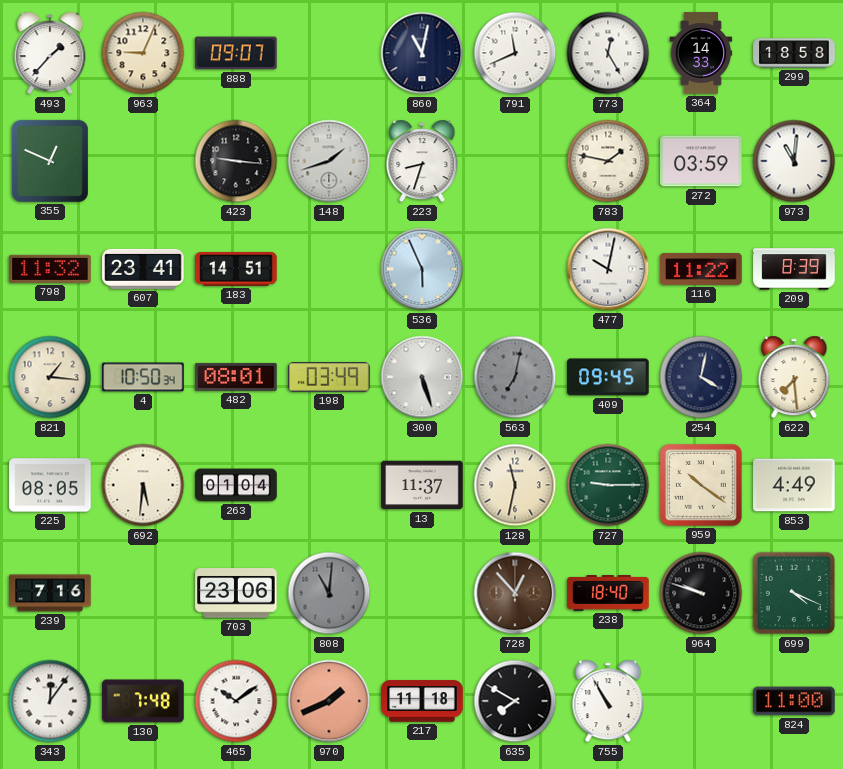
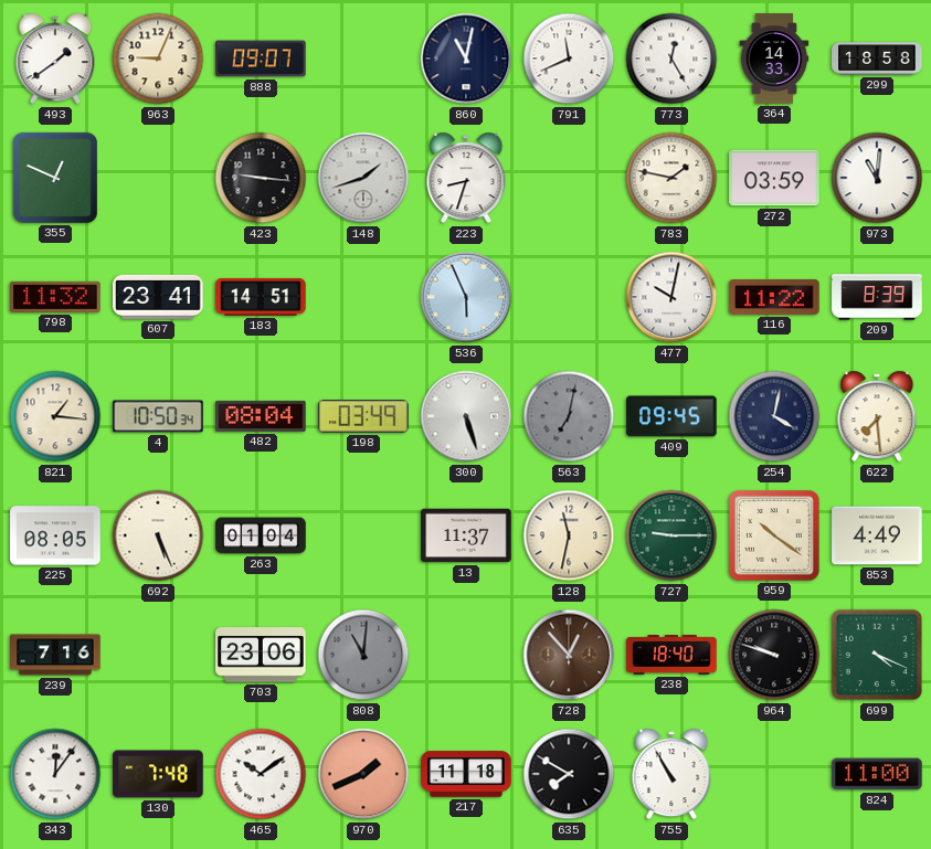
493: 1:37 -> 1:39
482: 08:01 -> 08:04
692: 5:31 -> 5:26
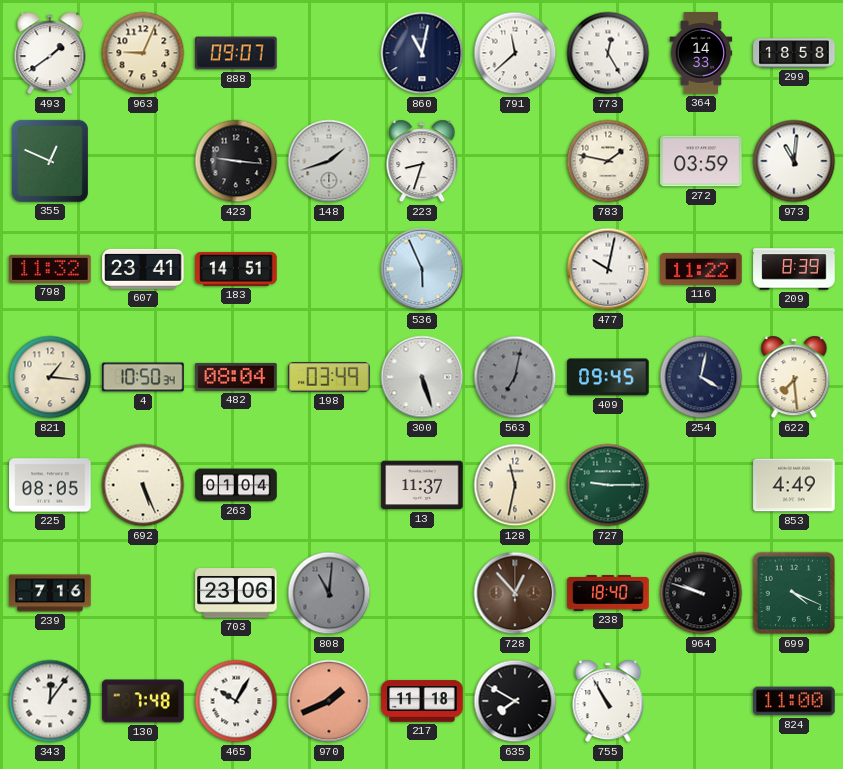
791: 11:41 -> 11:38
959: 10:21 -> none
465: 10:09 -> 10:05
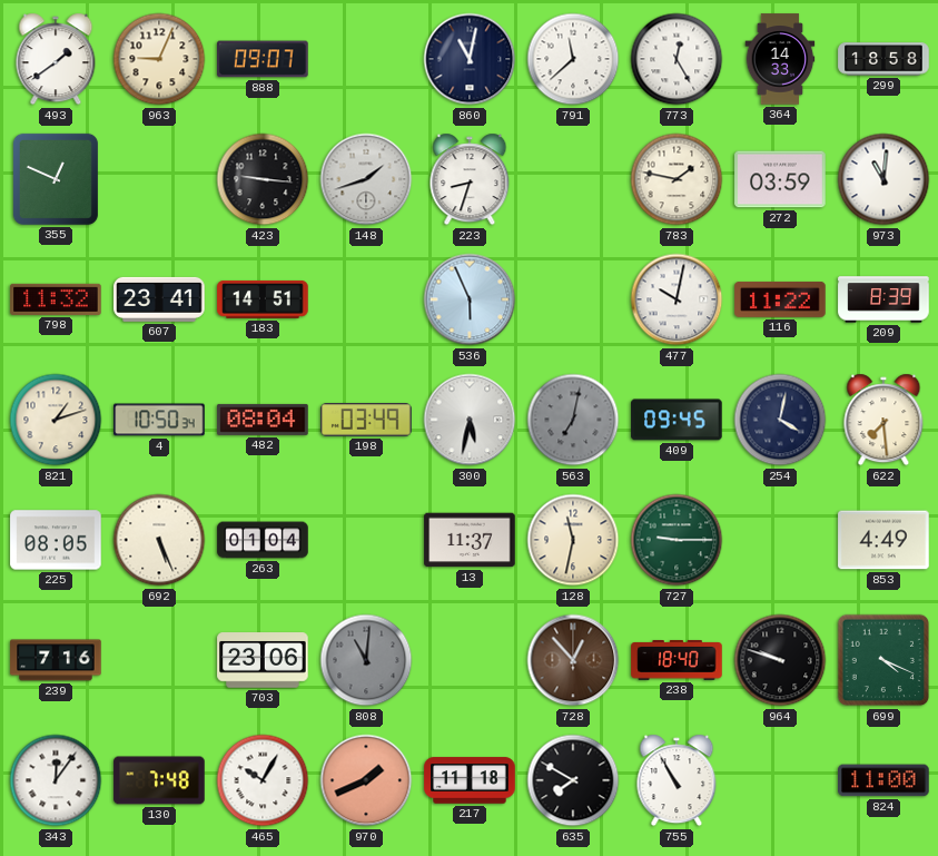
821: 1:16 -> 1:12
300: 5:27 -> 5:32
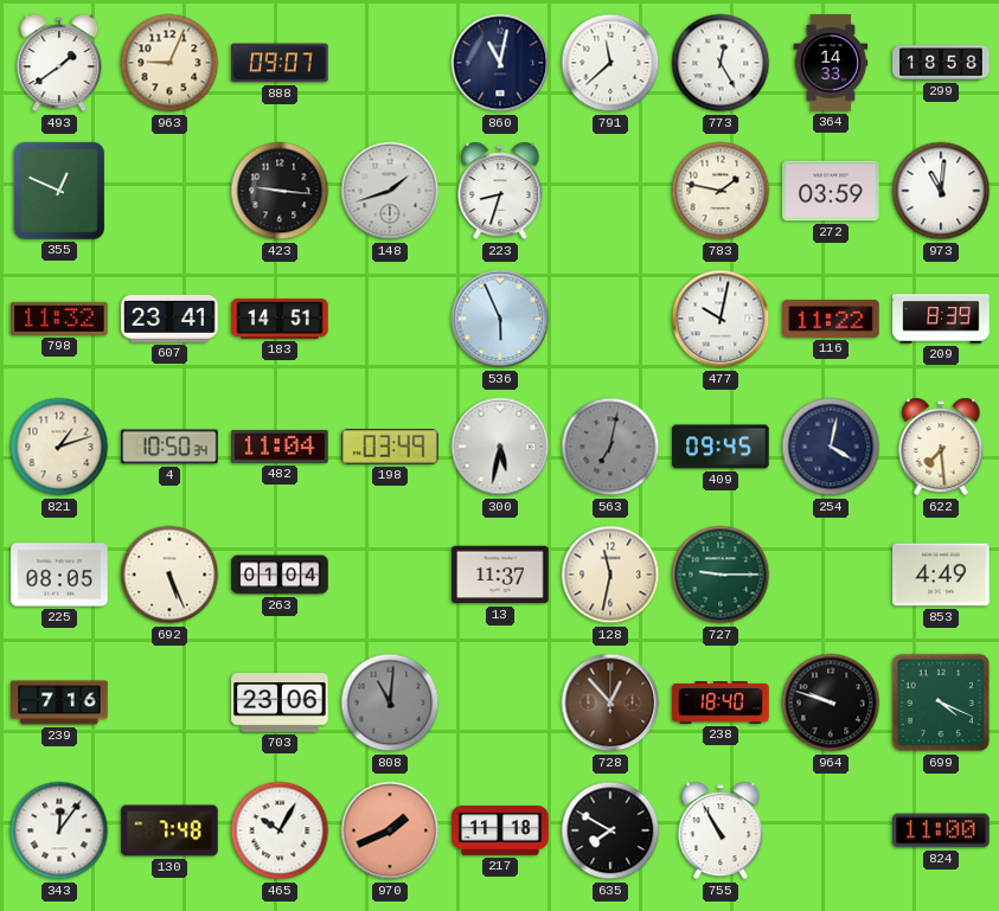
482: 08:04 -> 11:04
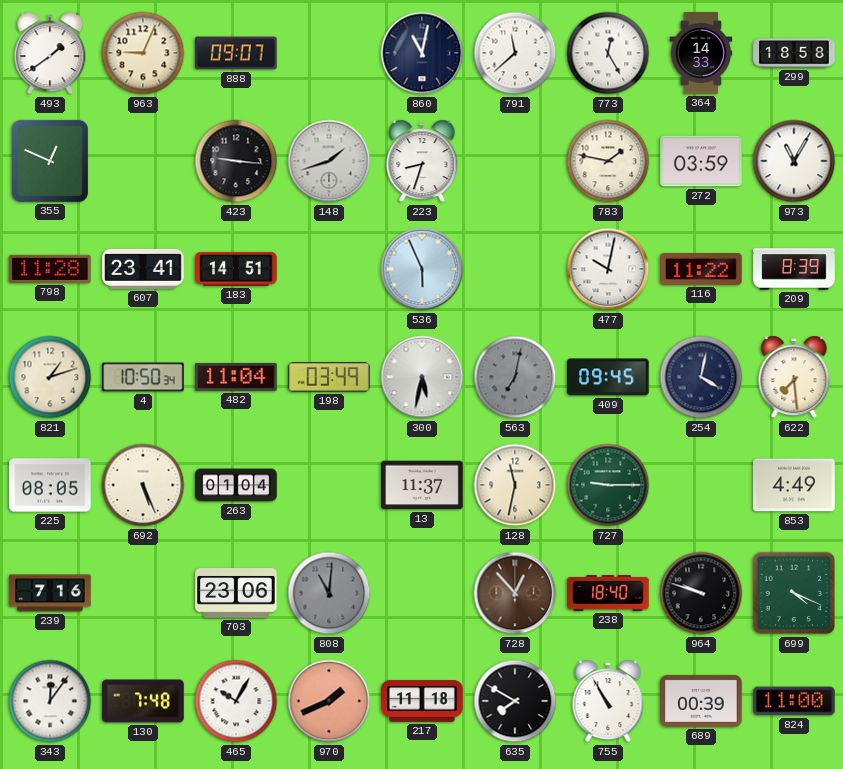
973: 11:01 -> 11:05
798: 11:32 -> 11:28
689: none -> 00:39
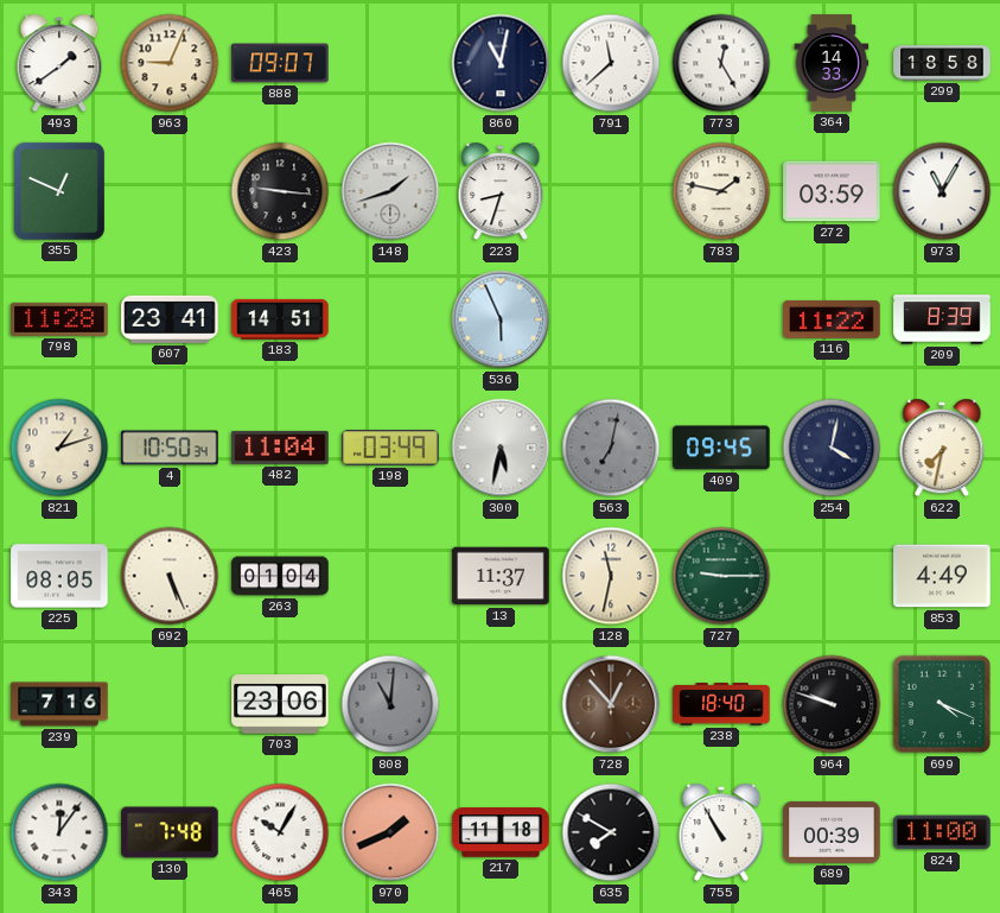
477: 10:02 -> none
622: 7:29 -> 7:32
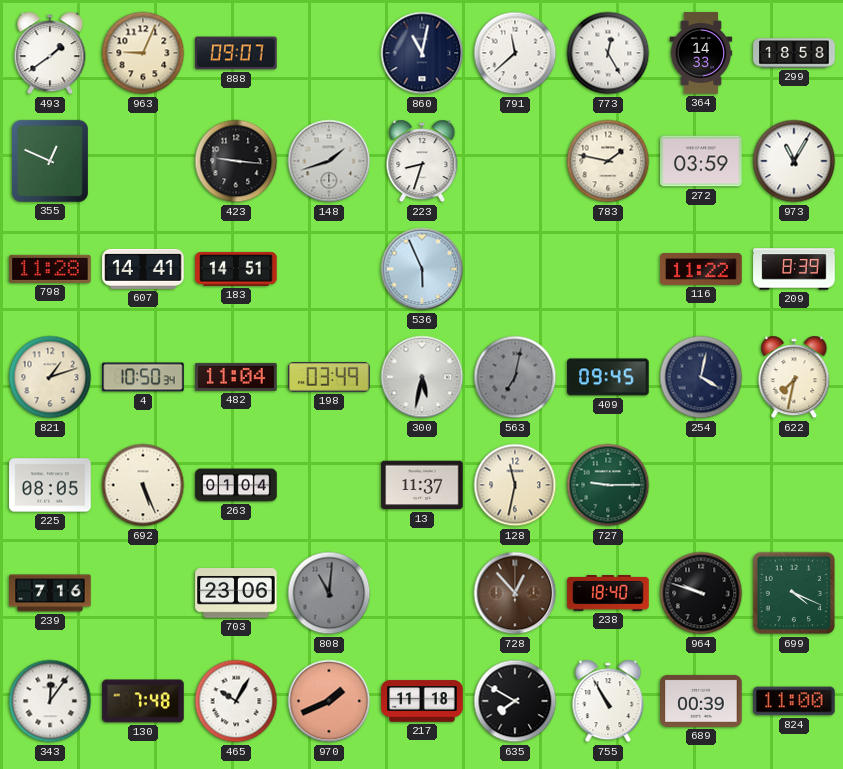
607: 23:41 -> 14:41
853: 4:49 -> none
